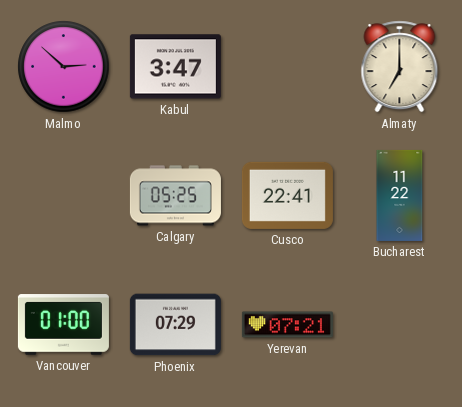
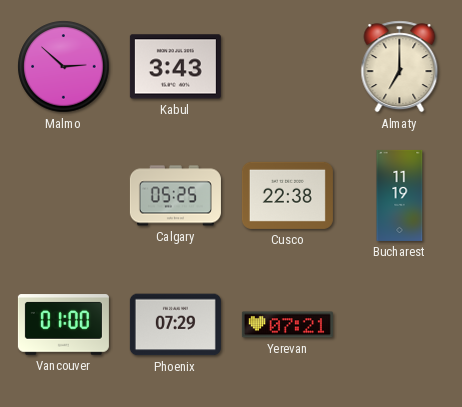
Kabul: 3:47 -> 3:43
Cusco: 22:41 -> 22:38
Bucharest: 11:22 -> 11:19
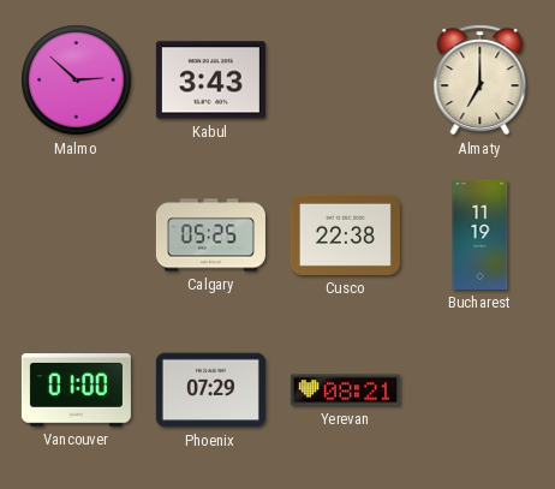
Yerevan: 07:21 -> 08:21
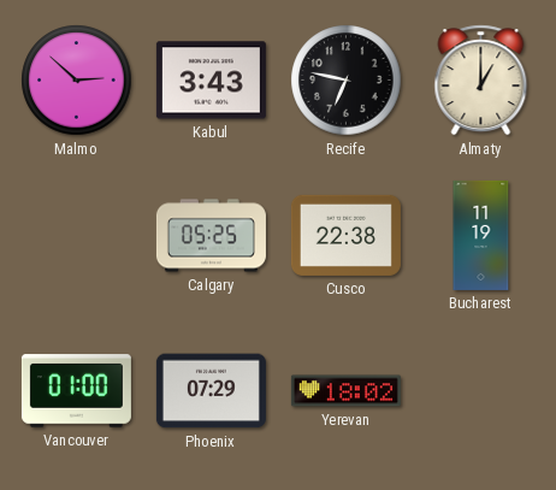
Recife: none -> 6:47
Almaty: 7:00 -> 1:00
Yerevan: 08:21 -> 18:02
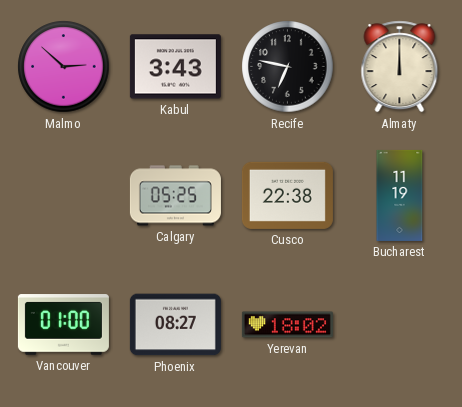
Almaty: 1:00 -> 12:00
Phoenix: 07:29 -> 08:27
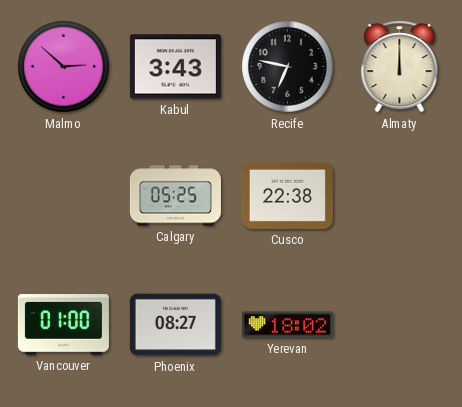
Bucharest: 11:19 -> none
